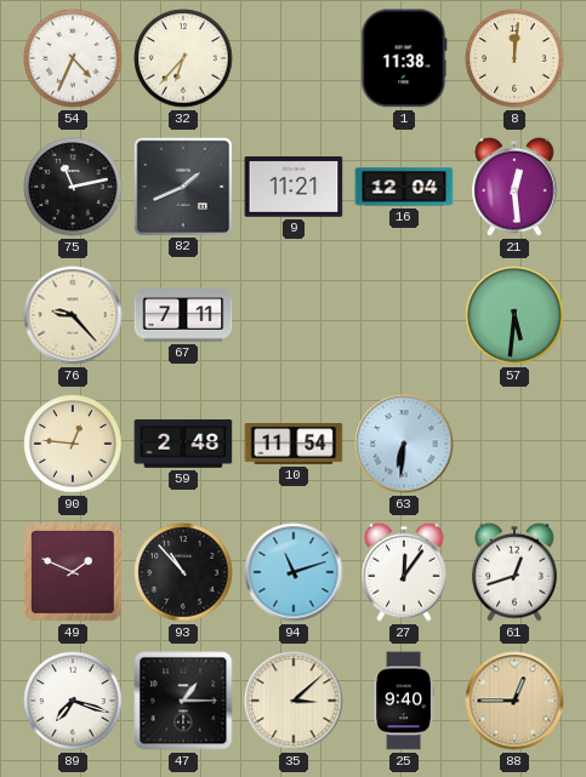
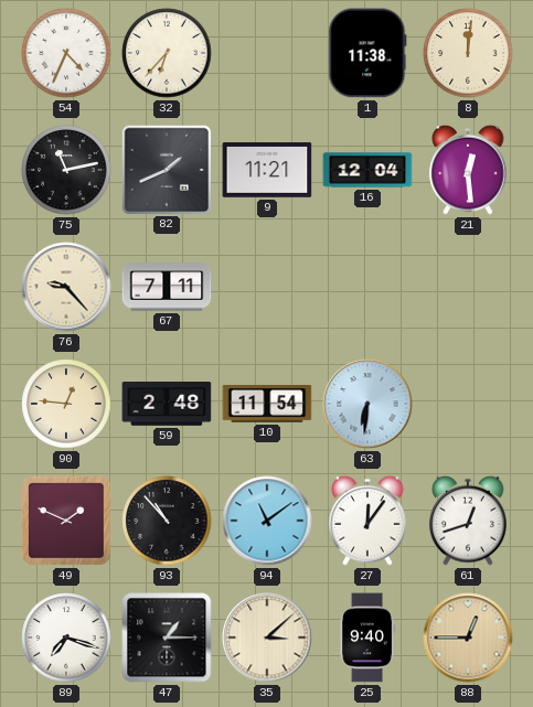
57: 5:31 -> none
94: 11:12 -> 11:09
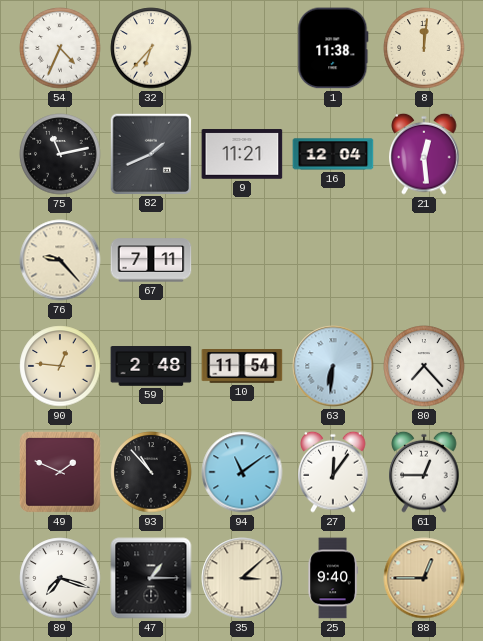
80: none -> 7:23
61: 12:42 -> 12:45
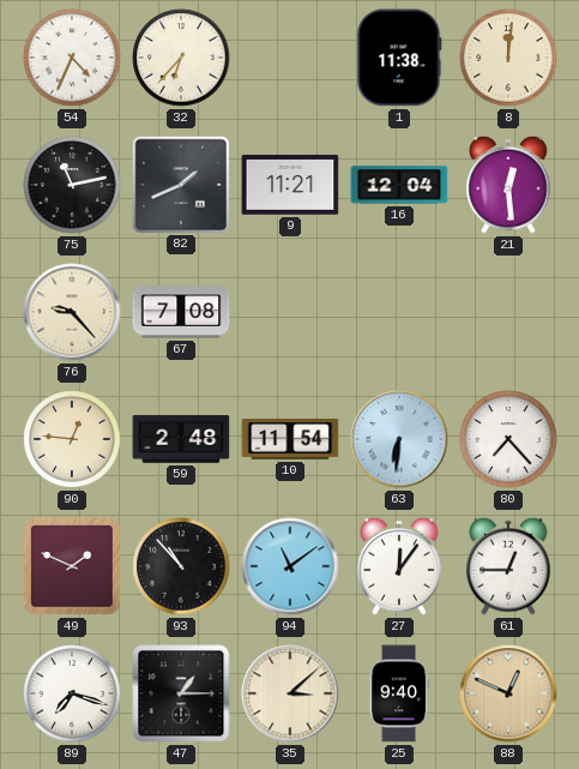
67: 7:11 -> 7:08
88: 12:45 -> 12:49
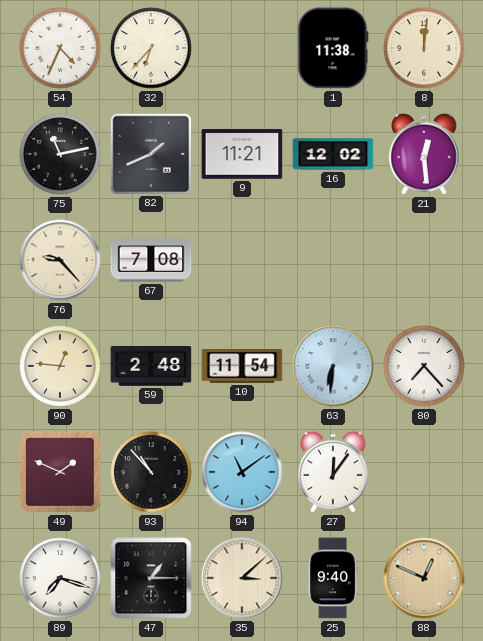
16: 12:04 -> 12:02
61: 12:45 -> none
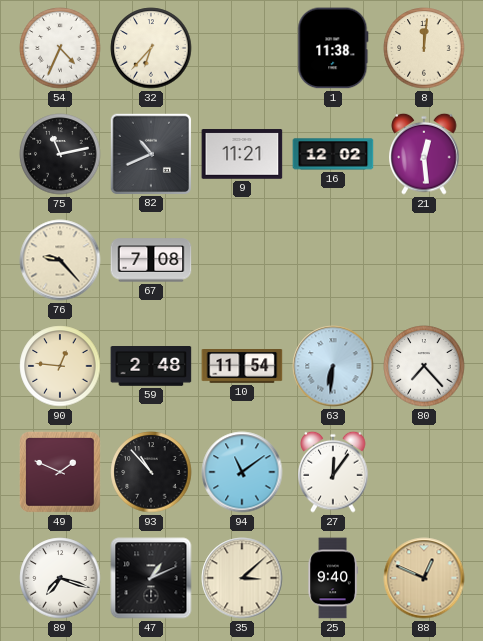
82: 1:41 -> 10:41
47: 1:15 -> 1:11
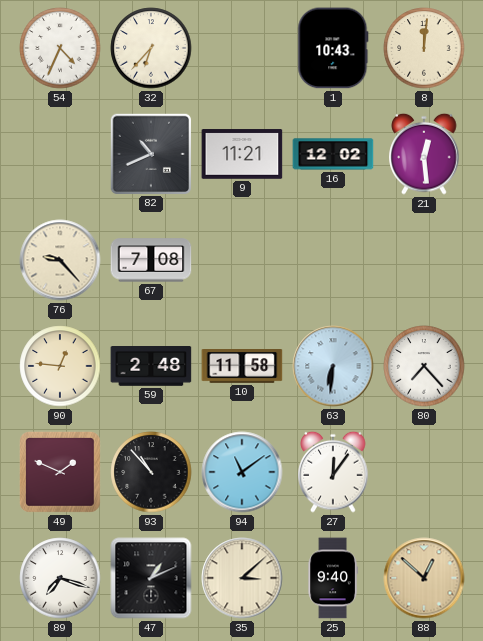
1: 11:38 -> 10:43
75: 11:13 -> none
10: 11:54 -> 11:58
88: 12:49 -> 12:52
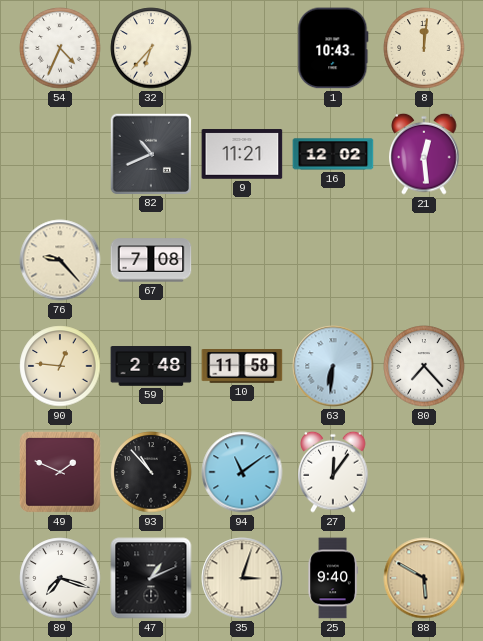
35: 3:08 -> 3:03
88: 12:52 -> 5:50
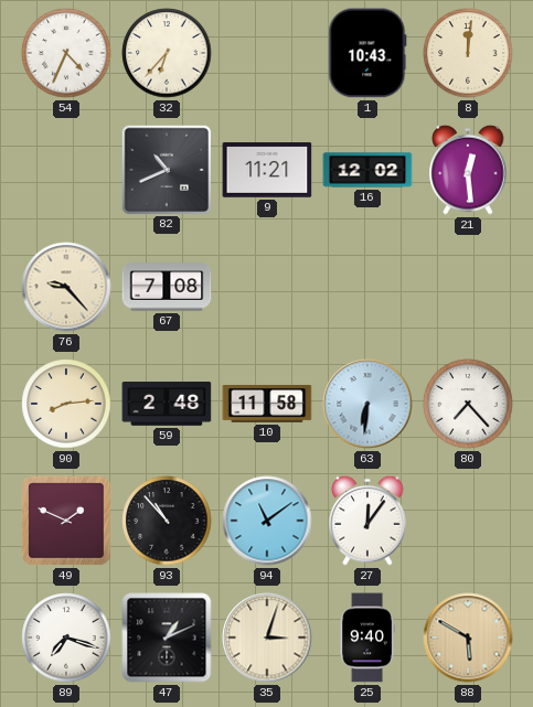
90: 12:46 -> 8:14
